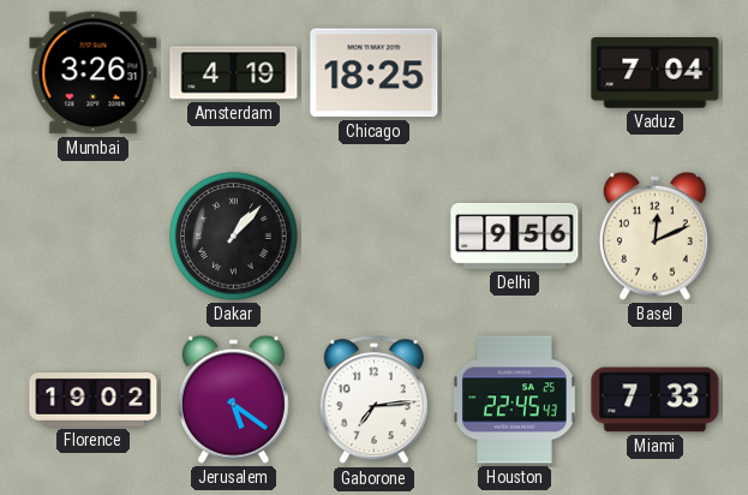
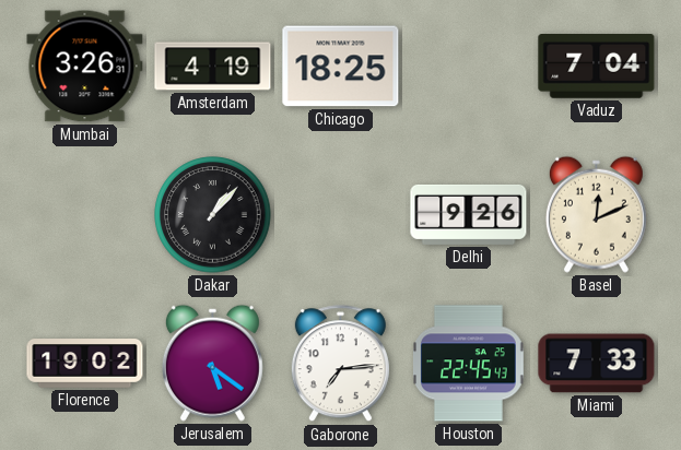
Delhi: 9:56 -> 9:26
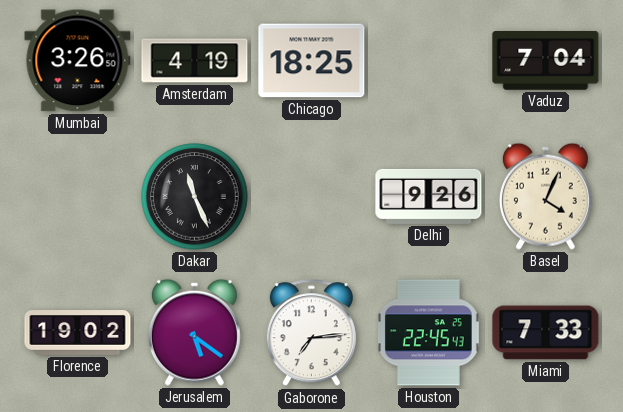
Mumbai: 3:26:31 -> 3:26:50
Dakar: 1:07 -> 11:26
Basel: 12:11 -> 4:04
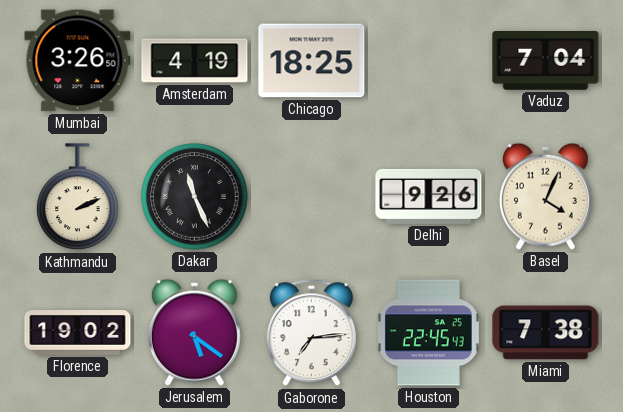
Kathmandu: none -> 2:11
Miami: 7:33 -> 7:38
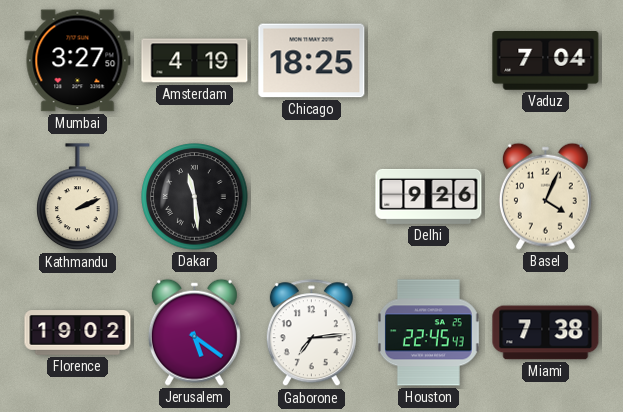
Mumbai: 3:26 -> 3:27
Dakar: 11:26 -> 11:29
